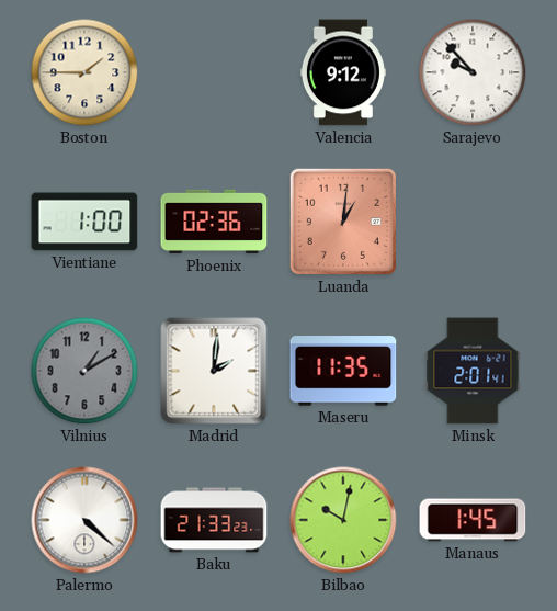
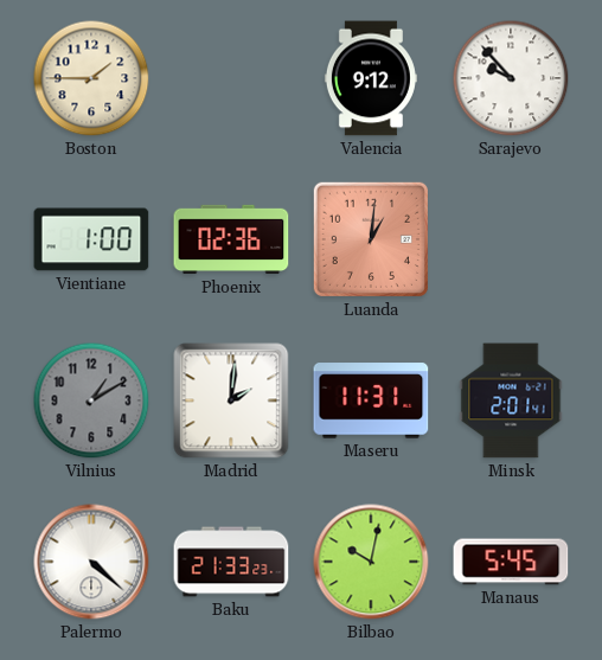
Maseru: 11:35 -> 11:31
Manaus: 1:45 -> 5:45
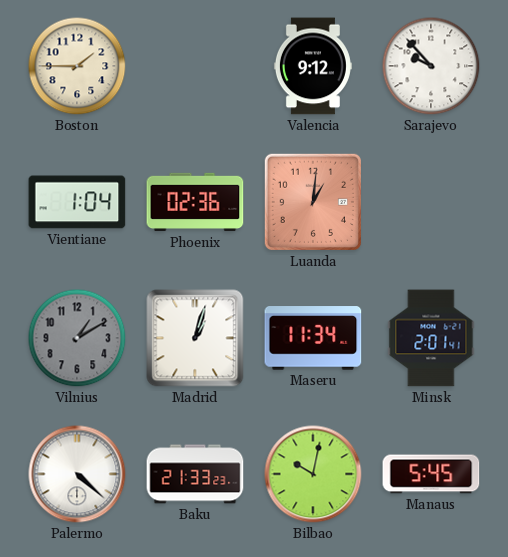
Vientiane: 1:00 -> 1:04
Madrid: 2:01 -> 1:03
Maseru: 11:31 -> 11:34
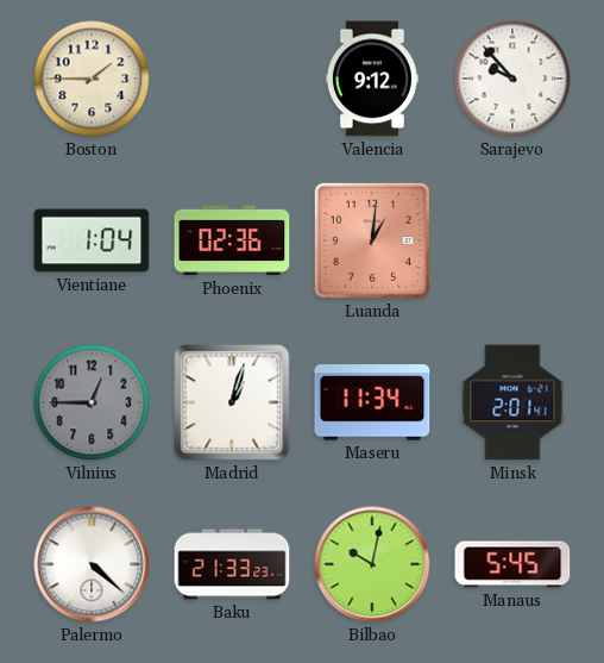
Vilnius: 1:10 -> 12:45
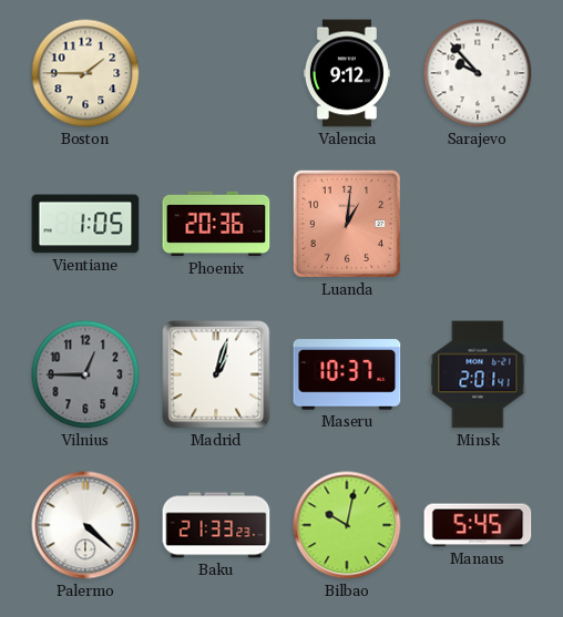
Vientiane: 1:04 -> 1:05
Phoenix: 02:36 -> 20:36
Maseru: 11:34 -> 10:37
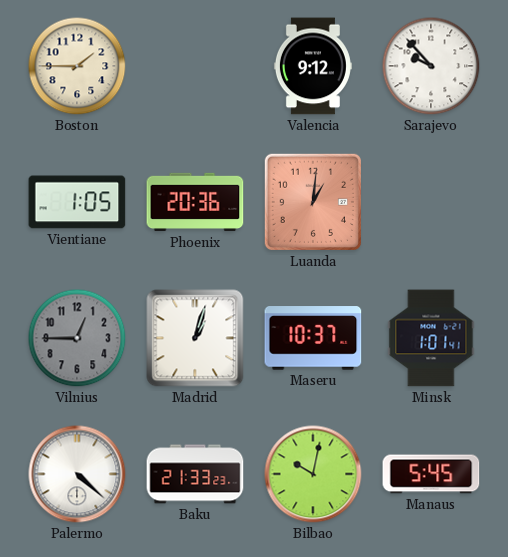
Minsk: 2:01 -> 1:01
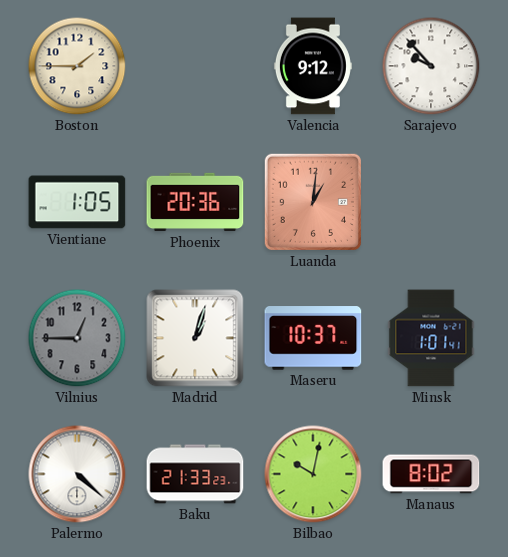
Manaus: 5:45 -> 8:02
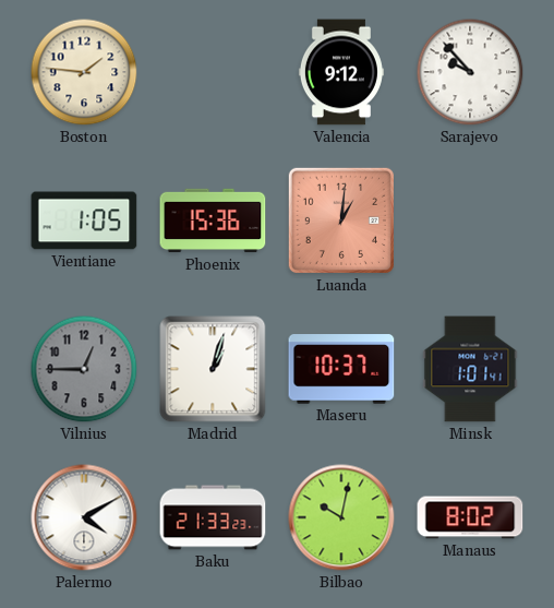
Boston: 1:45 -> 1:46
Phoenix: 20:36 -> 15:36
Palermo: 4:22 -> 4:10
